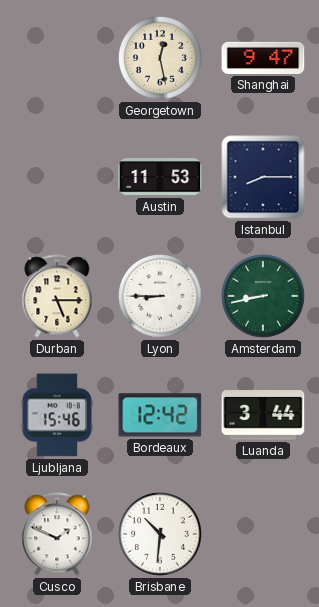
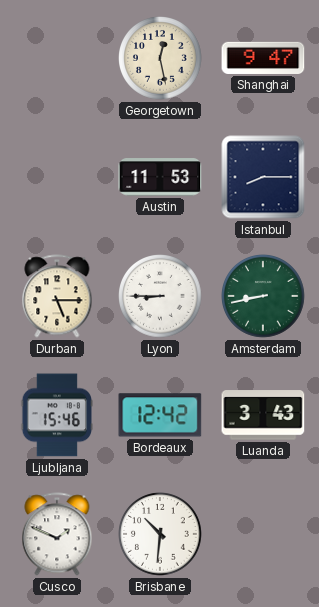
Luanda: 3:44 -> 3:43
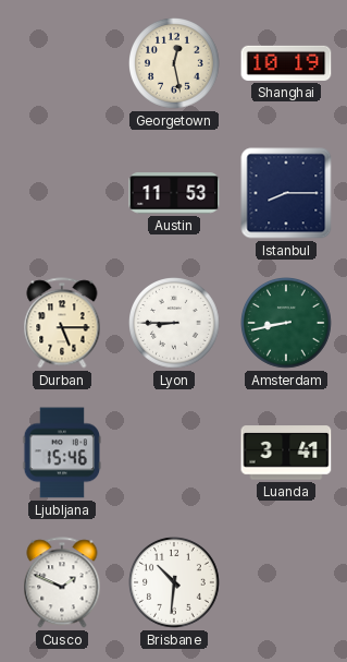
Shanghai: 9:47 -> 10:19
Bordeaux: 12:42 -> none
Luanda: 3:43 -> 3:41
